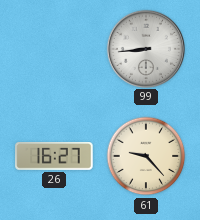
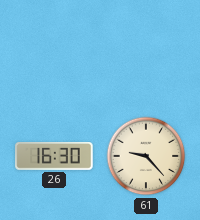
99: 8:44 -> none
26: 16:27 -> 16:30
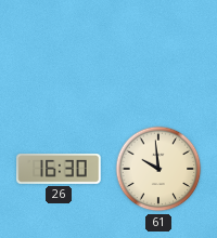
61: 9:23 -> 9:59
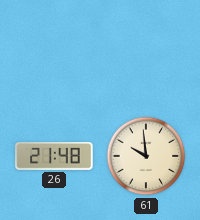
26: 16:30 -> 21:48
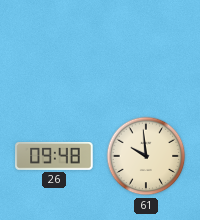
26: 21:48 -> 09:48
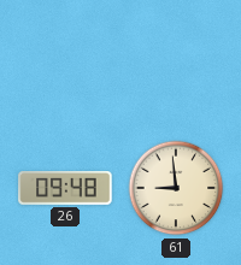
61: 9:59 -> 8:59
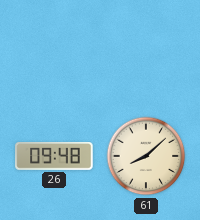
61: 8:59 -> 8:08
